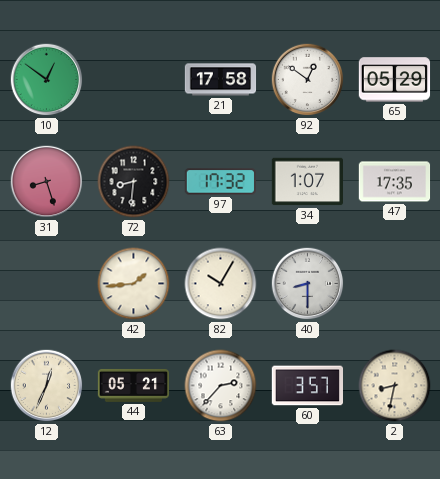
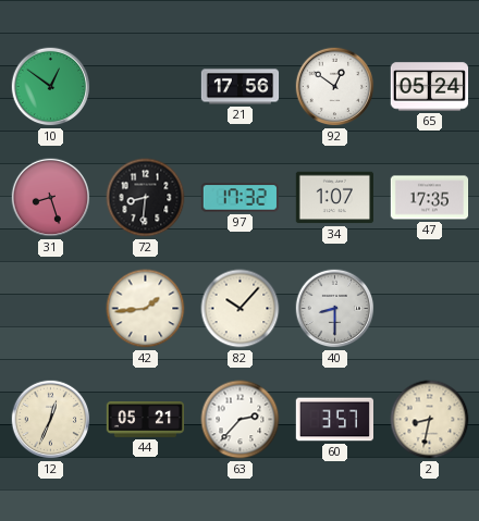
21: 17:58 -> 17:56
65: 05:29 -> 05:24
82: 10:05 -> 10:07
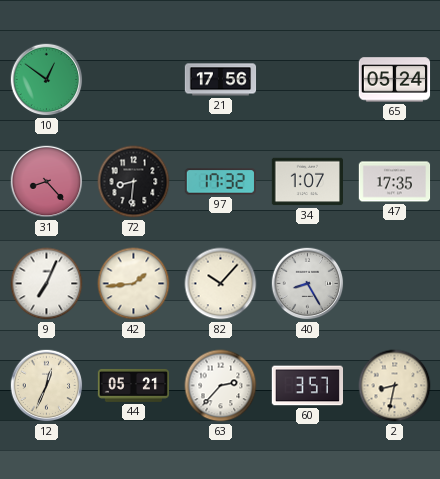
92: 12:51 -> none
31: 8:27 -> 8:23
9: none -> 7:04
40: 8:30 -> 8:25
